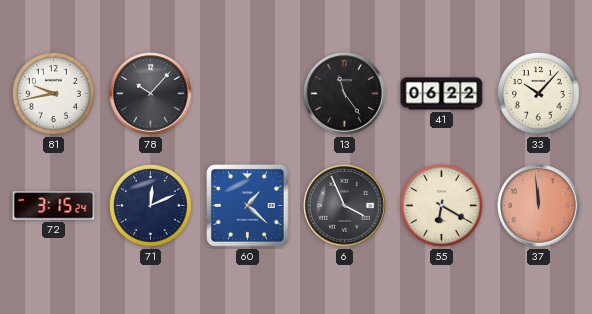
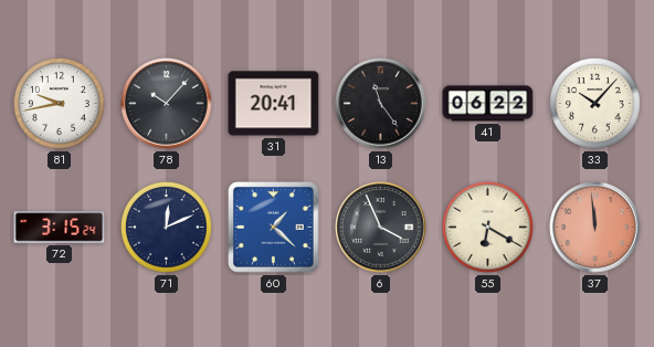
31: none -> 20:41
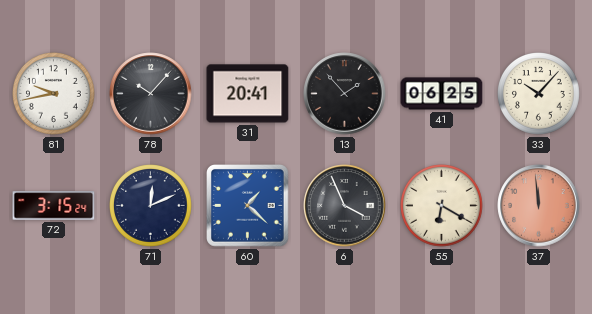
13: 11:24 -> 1:53
41: 06:22 -> 06:25
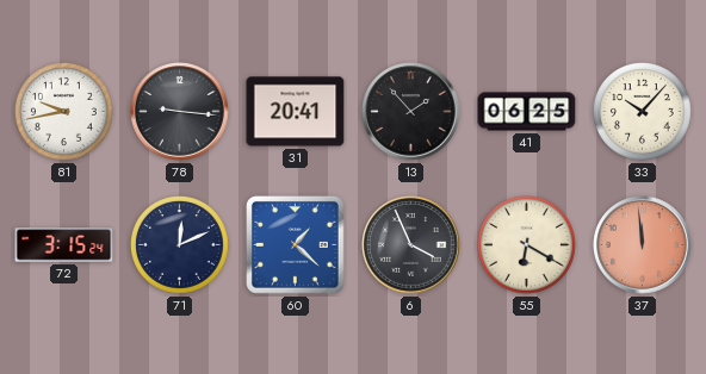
78: 10:07 -> 9:16
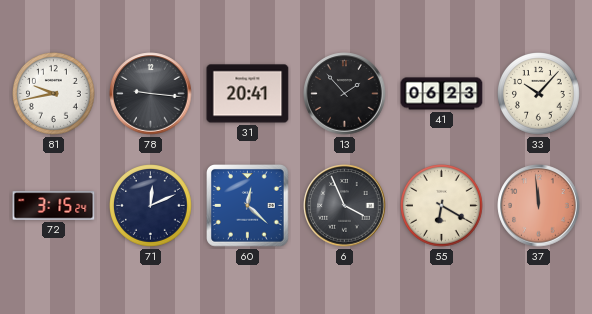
41: 06:25 -> 06:23
60: 1:22 -> 12:22
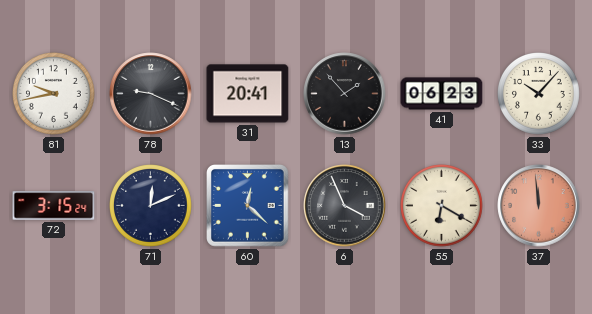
78: 9:16 -> 9:19
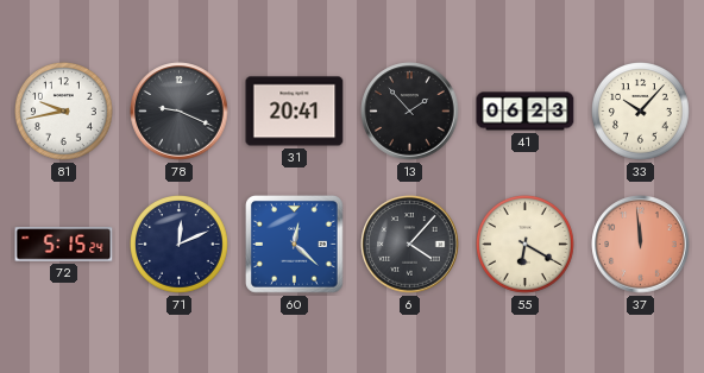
72: 3:15 -> 5:15
6: 3:56 -> 4:07
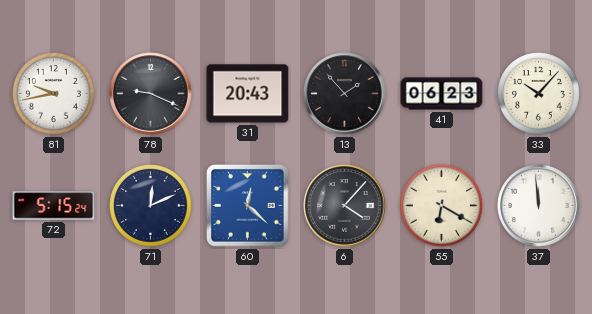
31: 20:41 -> 20:43
37 dial: salmon -> white
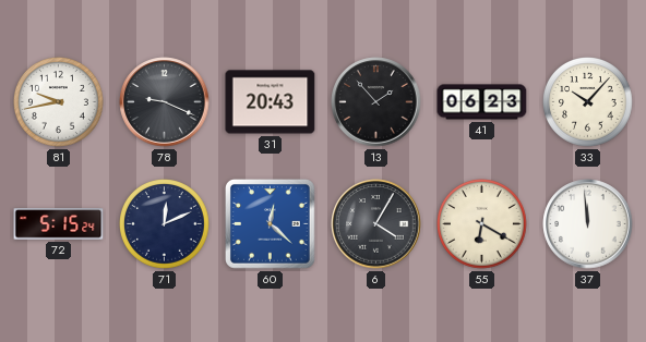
6: 4:07 -> 4:05
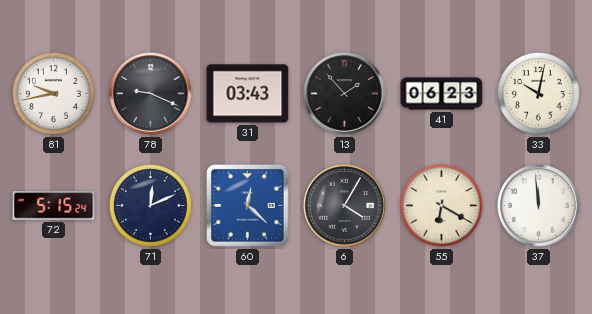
31: 20:43 -> 03:43
33: 10:07 -> 10:02
